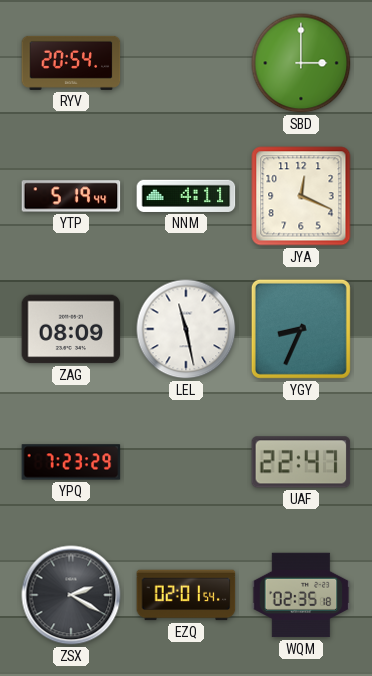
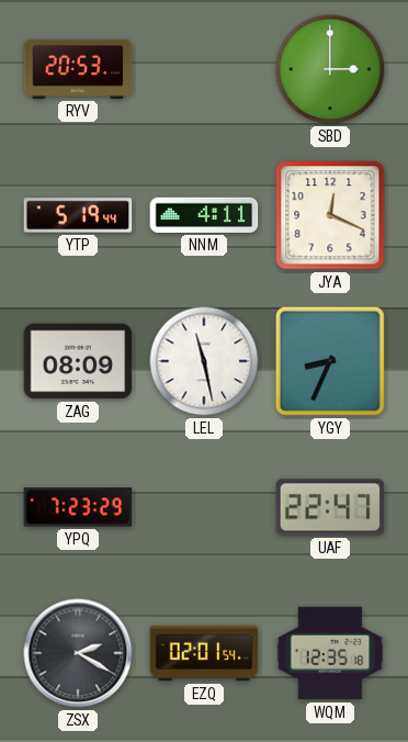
RYV: 20:54 -> 20:53
WQM: 02:35 -> 12:35
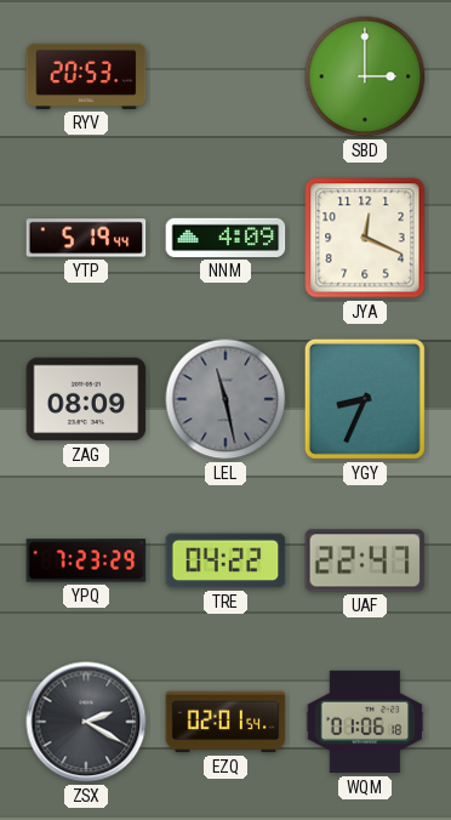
NNM: 4:11 -> 4:09
LEL dial: white -> grey
TRE: none -> 04:22
WQM: 12:35 -> 01:06
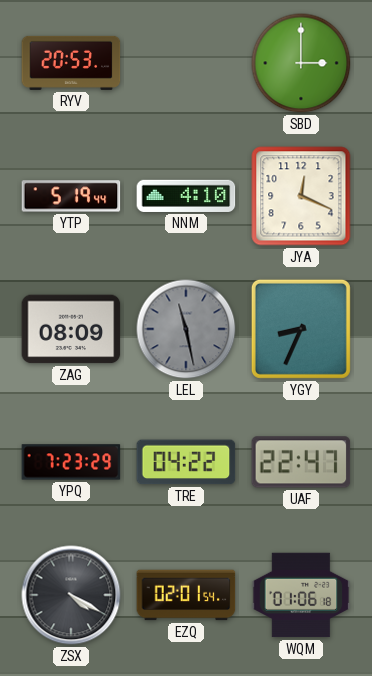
NNM: 4:09 -> 4:10
ZSX: 2:20 -> 4:20
